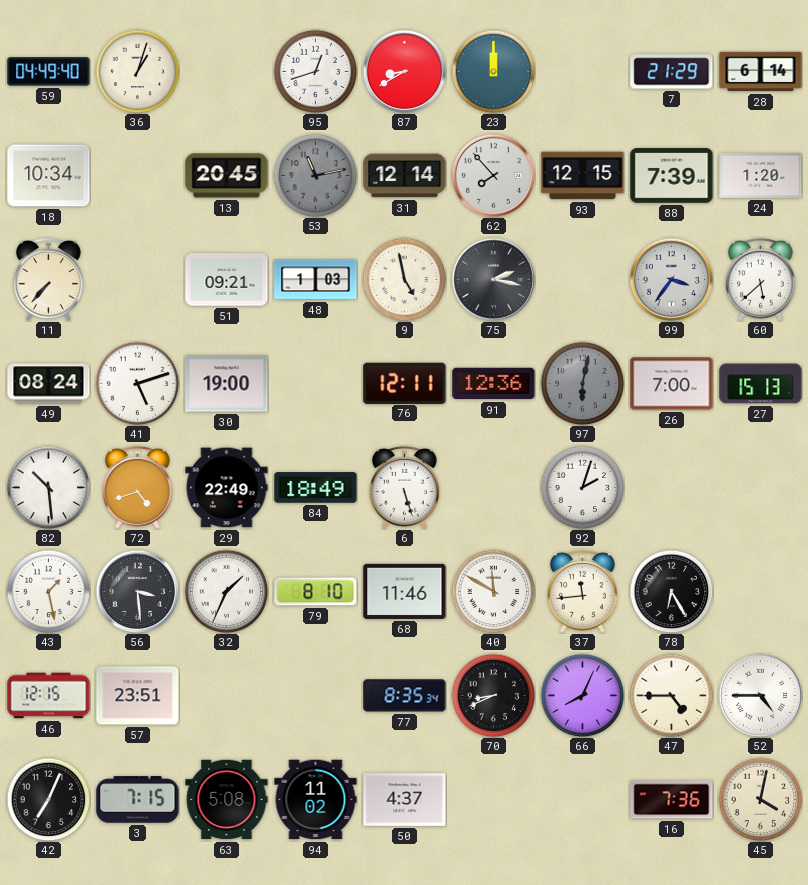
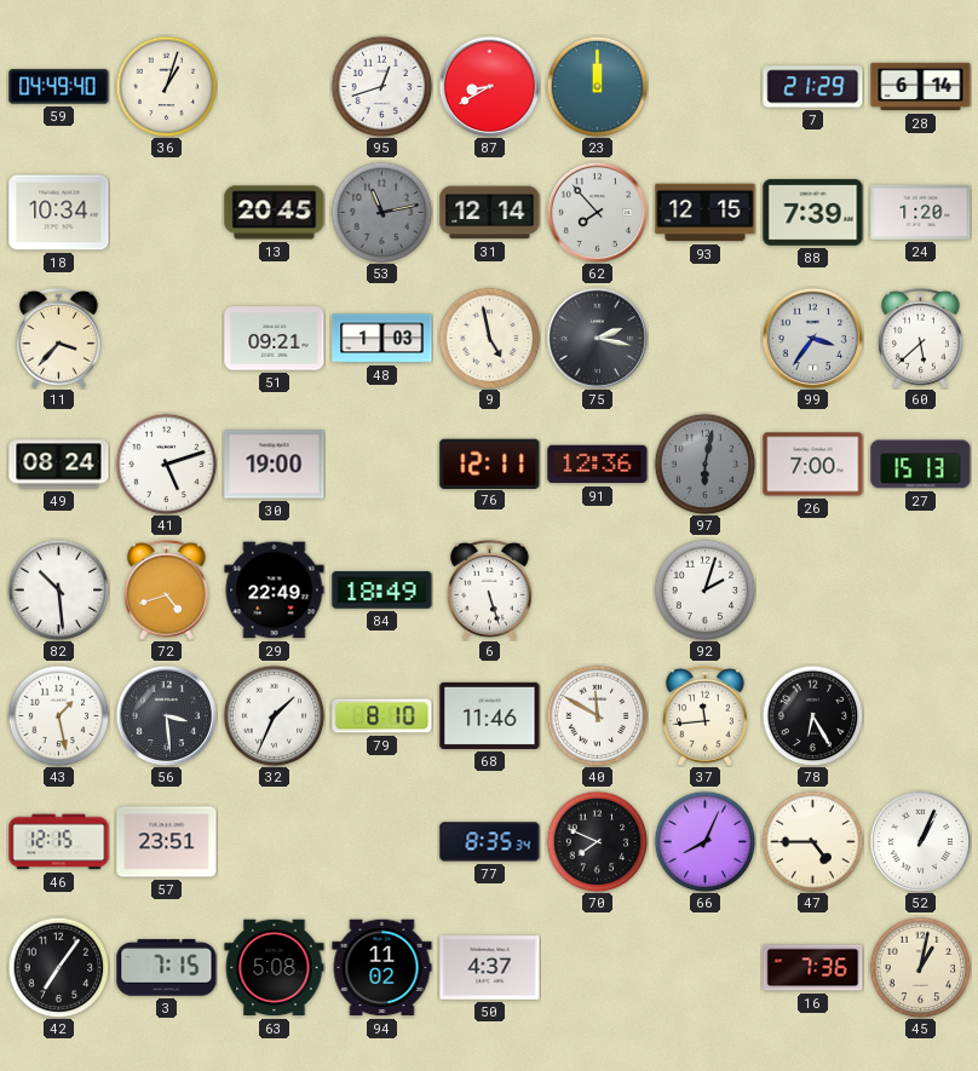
11: 7:37 -> 3:37
70: 8:41 -> 7:49
52: 4:45 -> 1:04
42: 7:04 -> 7:06
45: 4:02 -> 1:02
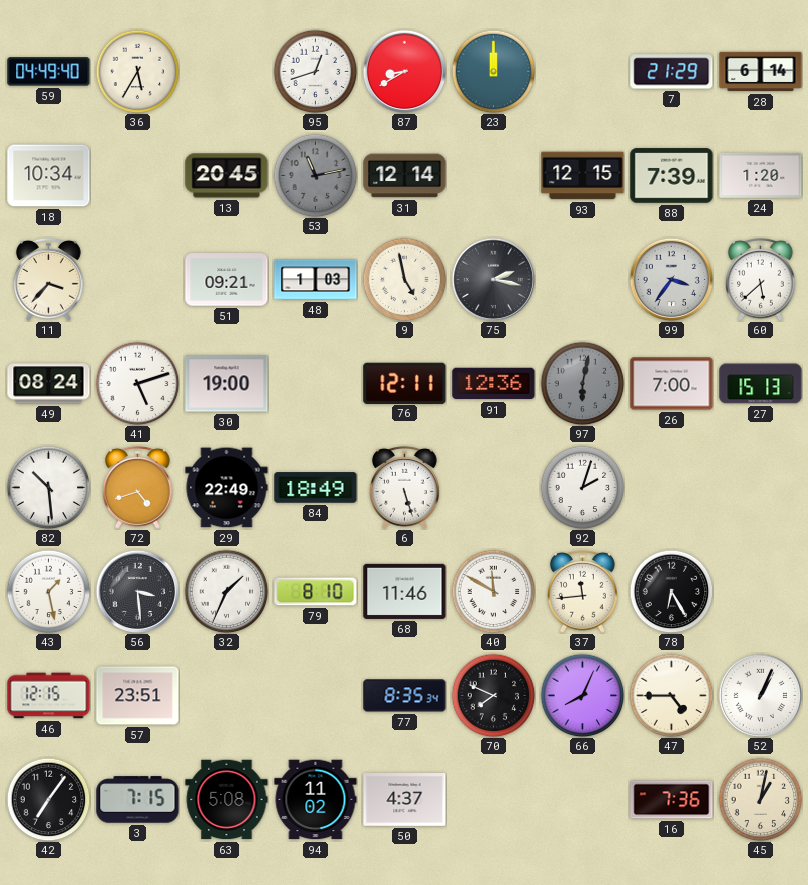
36: 1:03 -> 5:35
62: 7:53 -> none
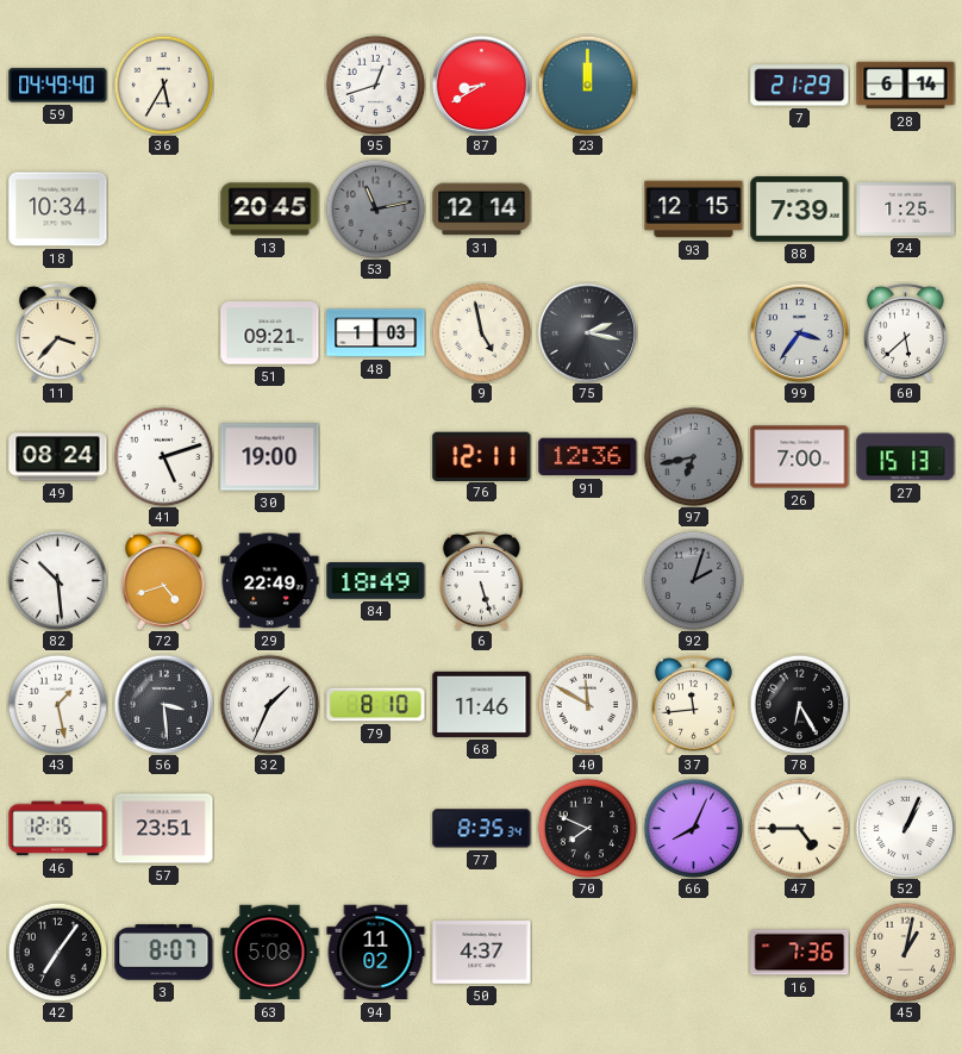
24: 1:20 -> 1:25
97: 6:02 -> 6:43
92 dial: white -> grey
3: 7:15 -> 8:07
